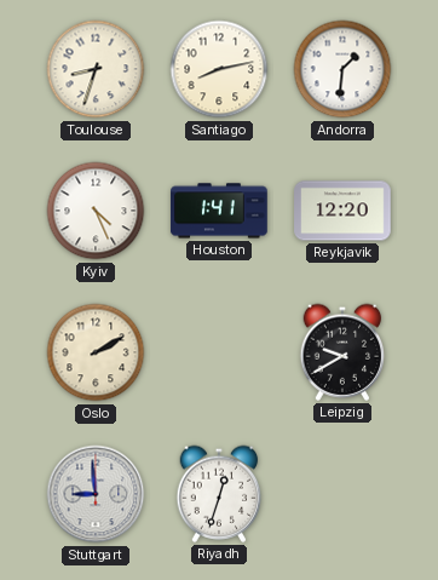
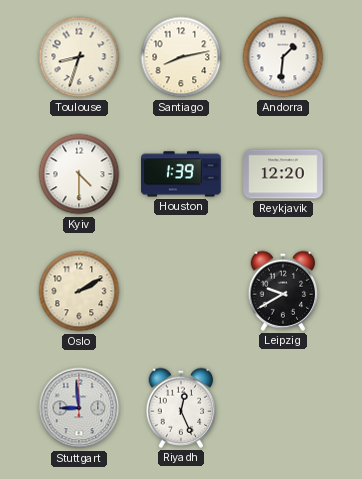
Kyiv: 4:26 -> 4:30
Houston: 1:41 -> 1:39
Riyadh: 12:33 -> 12:26
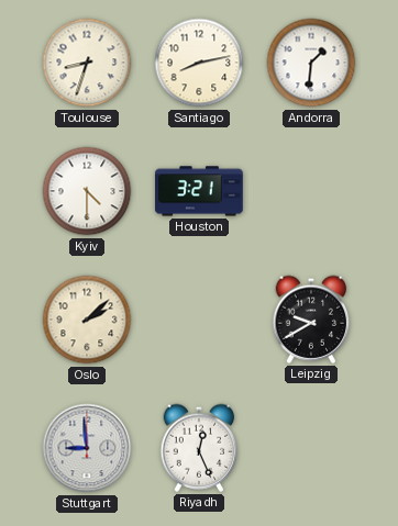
Houston: 1:39 -> 3:21
Reykjavik: 12:20 -> none
Oslo: 2:10 -> 2:08
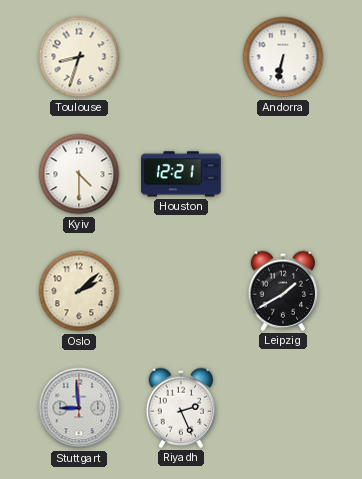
Santiago: 8:13 -> none
Andorra: 1:31 -> 6:32
Houston: 3:21 -> 12:21
Leipzig: 9:40 -> 1:40
Riyadh: 12:26 -> 2:26
